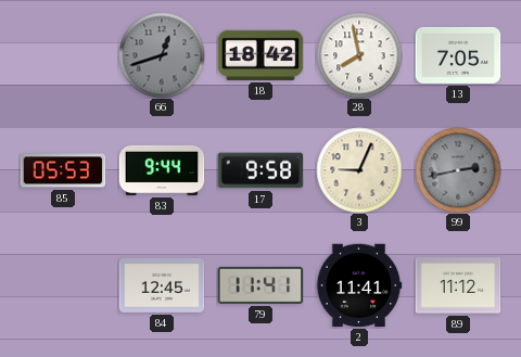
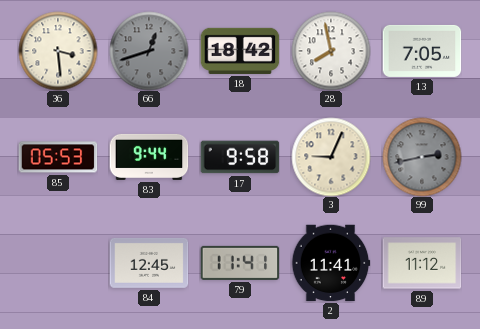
36: none -> 3:29
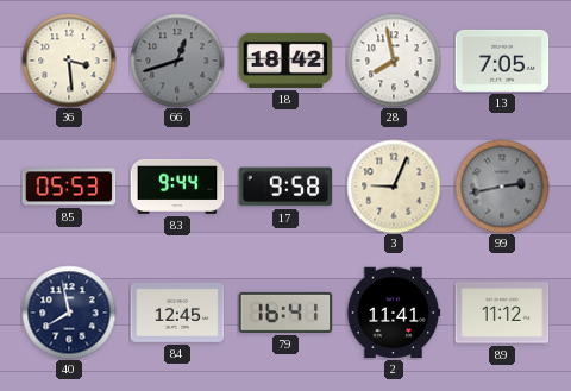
40: none -> 7:58
79: 11:41 -> 16:41
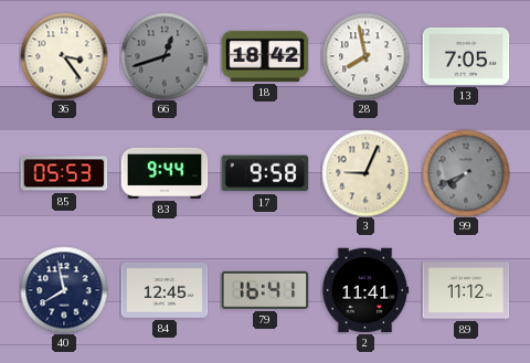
36: 3:29 -> 3:24
99: 2:43 -> 7:41
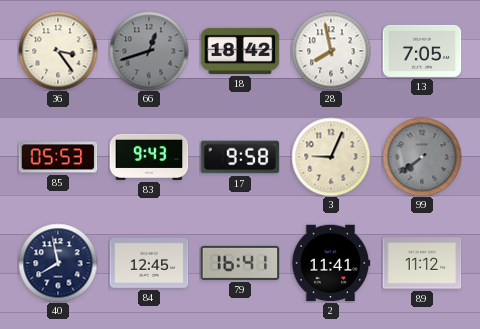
83: 9:44 -> 9:43
99: 7:41 -> 7:39
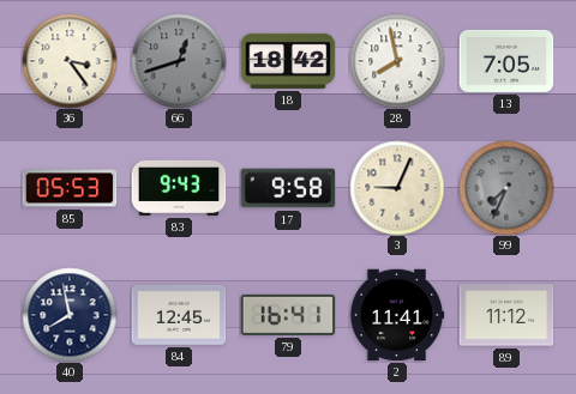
99: 7:39 -> 7:34
